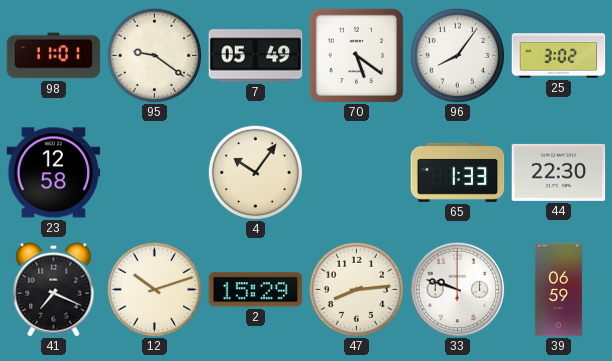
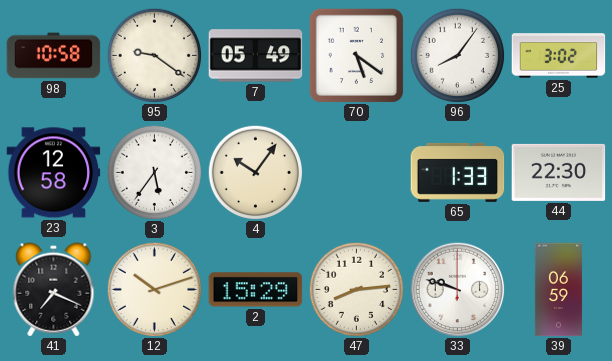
98: 11:01 -> 10:58
3: none -> 5:36
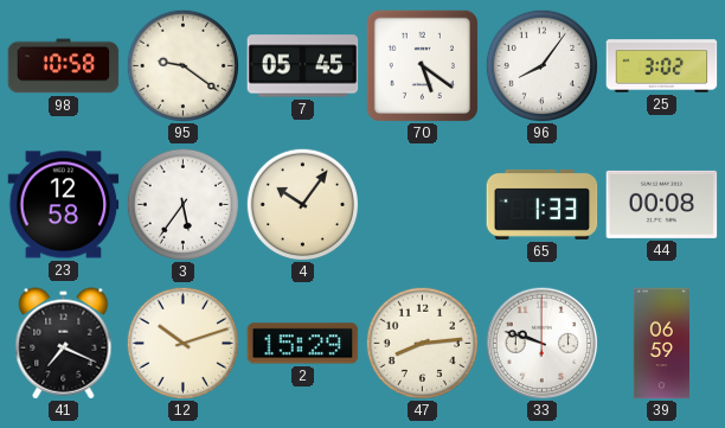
7: 05:49 -> 05:45
44: 22:30 -> 00:08
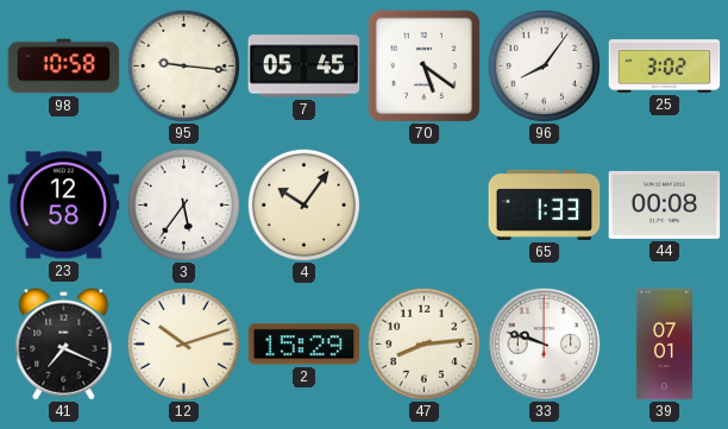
95: 9:21 -> 9:16
39: 06:59 -> 07:01
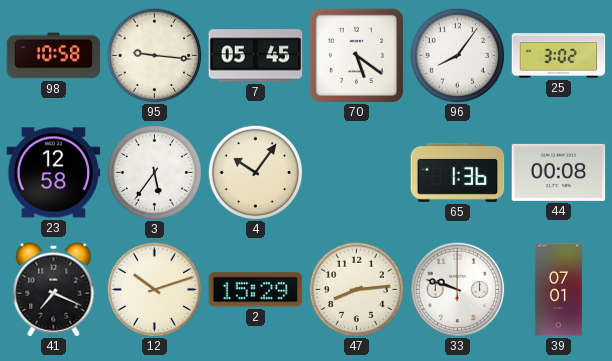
65: 1:33 -> 1:36
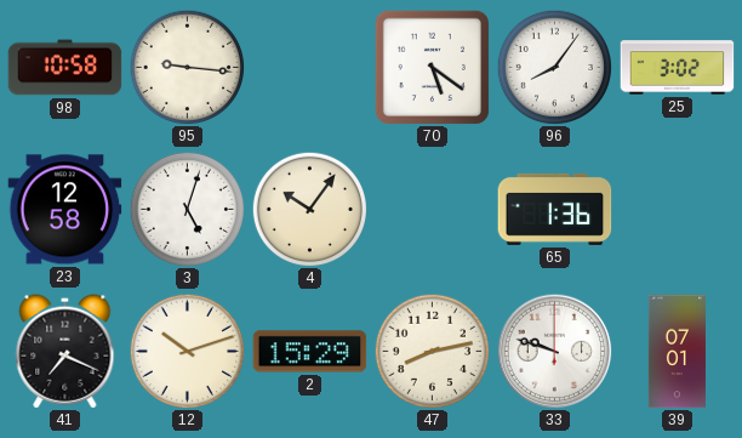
7: 05:45 -> none
3: 5:36 -> 5:03
44: 00:08 -> none
47: 8:14 -> 8:13
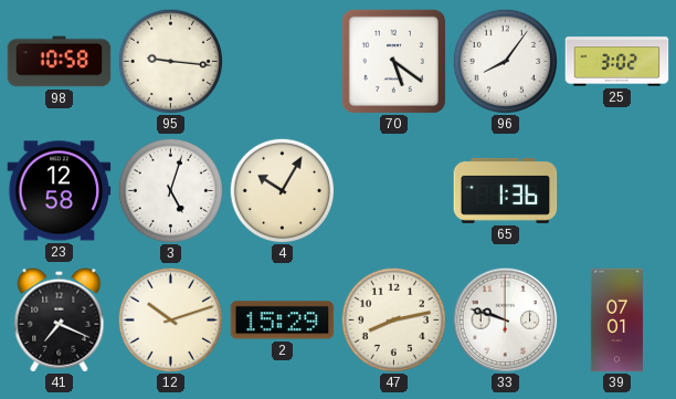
4: 10:06 -> 10:05
